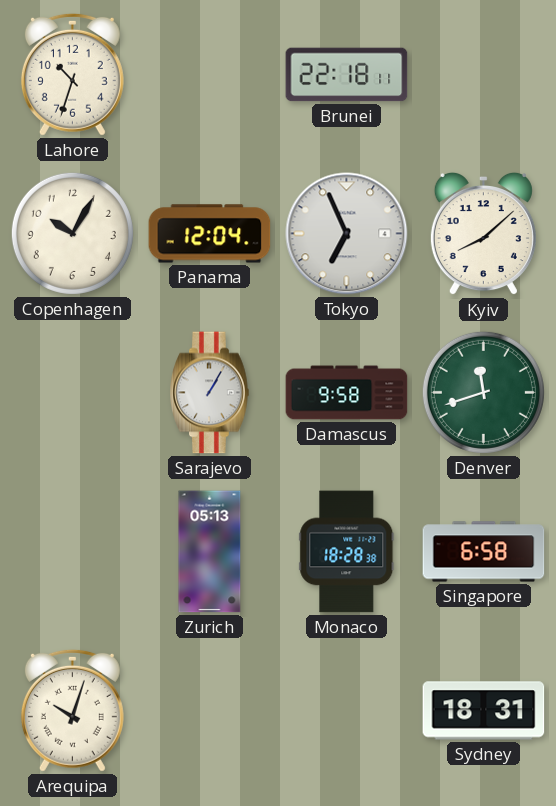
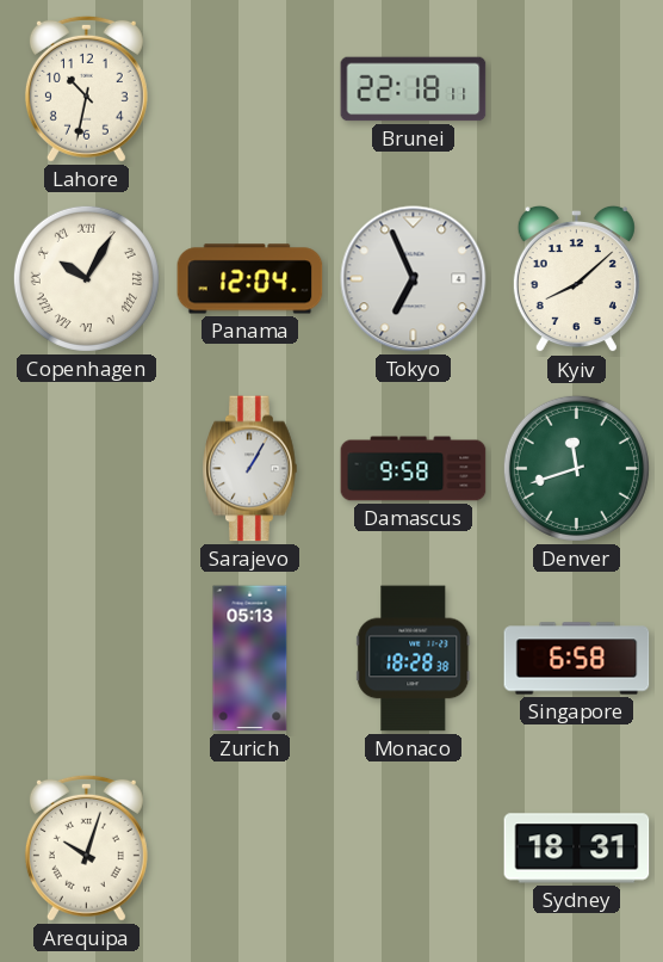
Lahore: 10:33 -> 10:32
Copenhagen numerals: Arabic -> Roman
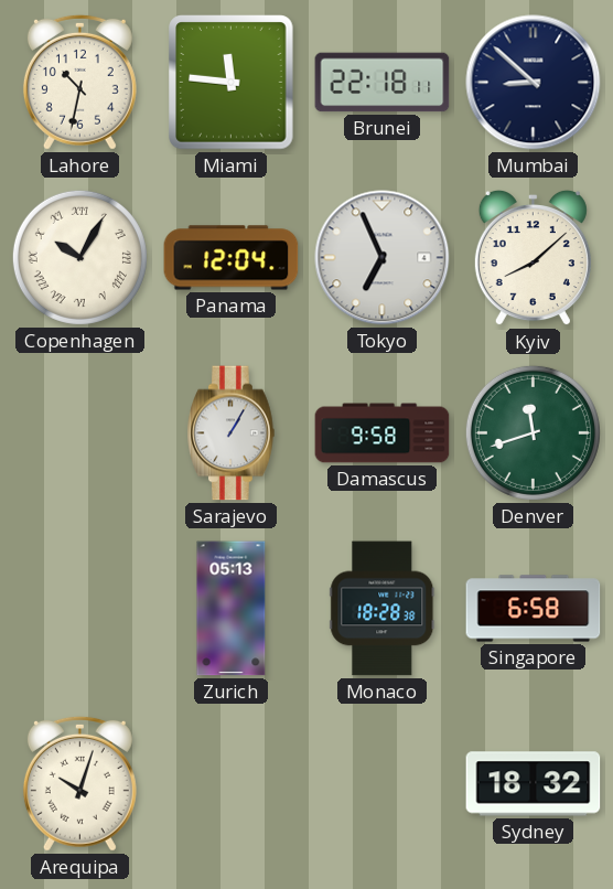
Miami: none -> 11:46
Mumbai: none -> 8:52
Sydney: 18:31 -> 18:32
